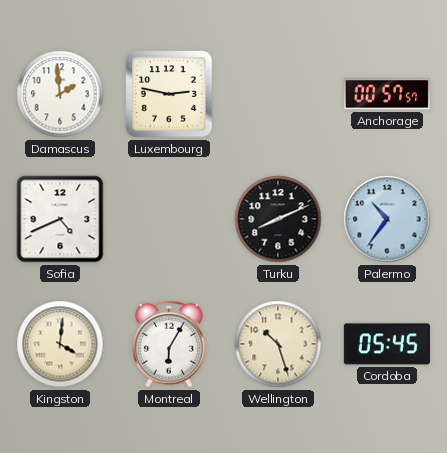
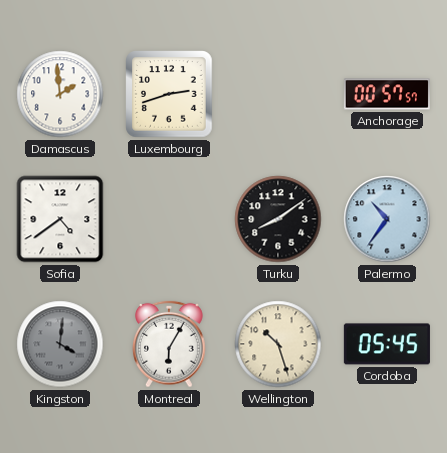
Luxembourg: 2:47 -> 2:42
Sofia: 4:41 -> 4:39
Turku: 8:11 -> 8:09
Kingston dial: cream -> grey
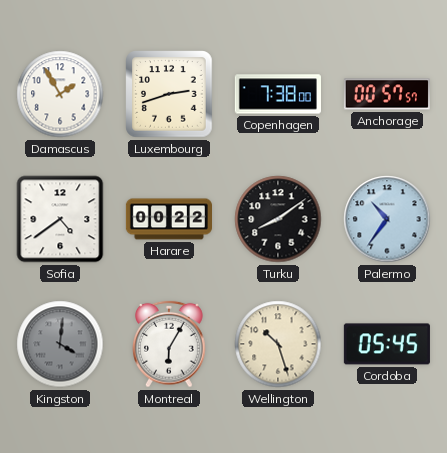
Damascus: 1:59 -> 1:55
Copenhagen: none -> 7:38
Harare: none -> 00:22
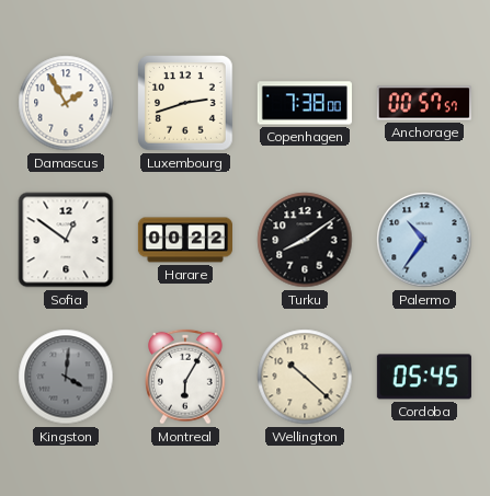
Sofia: 4:39 -> 12:51
Wellington: 10:27 -> 10:22
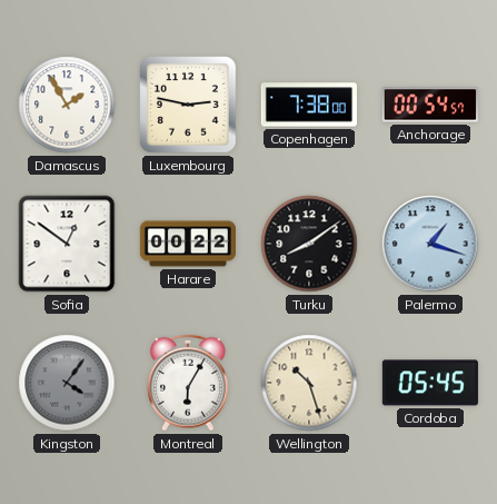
Luxembourg: 2:42 -> 2:47
Anchorage: 00:57 -> 00:54
Palermo: 10:36 -> 1:18
Kingston: 4:01 -> 4:06
Wellington: 10:22 -> 10:27
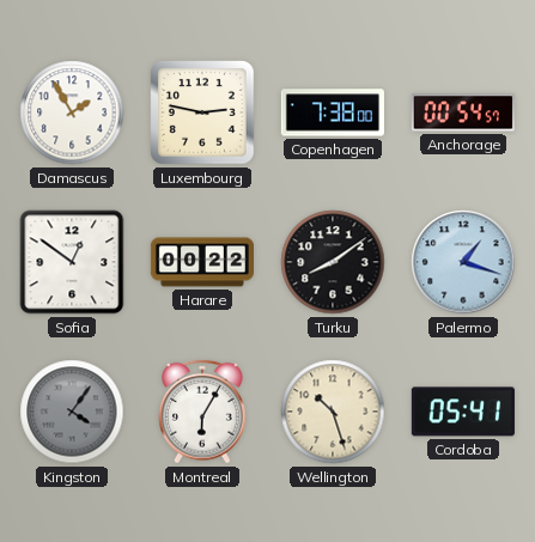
Cordoba: 05:45 -> 05:41
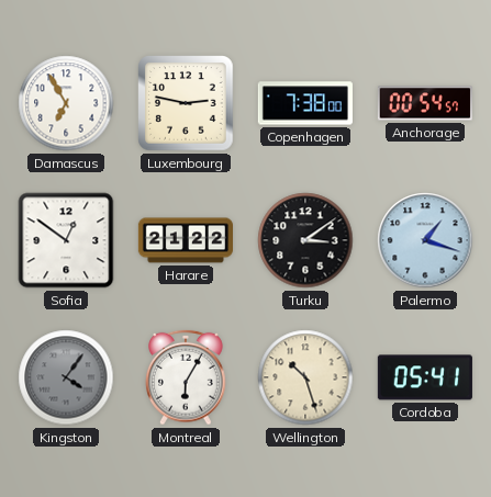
Damascus: 1:55 -> 6:55
Harare: 00:22 -> 21:22
Turku: 8:09 -> 3:09
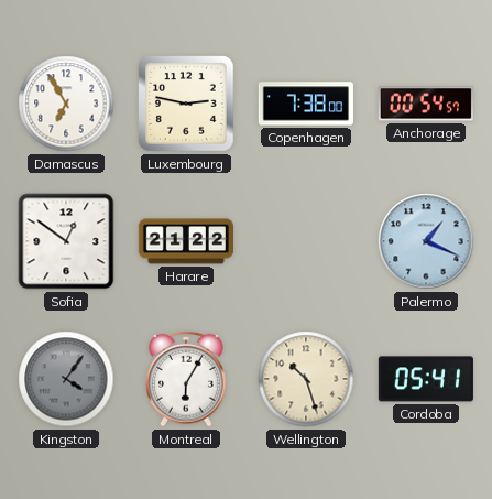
Turku: 3:09 -> none
Palermo: 1:18 -> 1:19
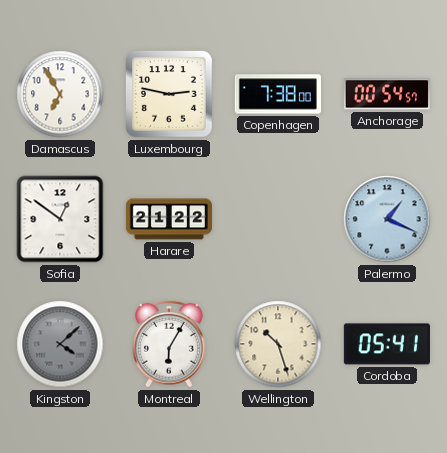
Kingston: 4:06 -> 4:08
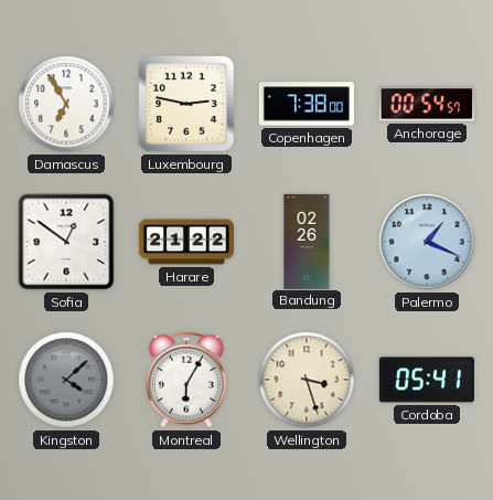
Bandung: none -> 02:26
Wellington: 10:27 -> 3:27
